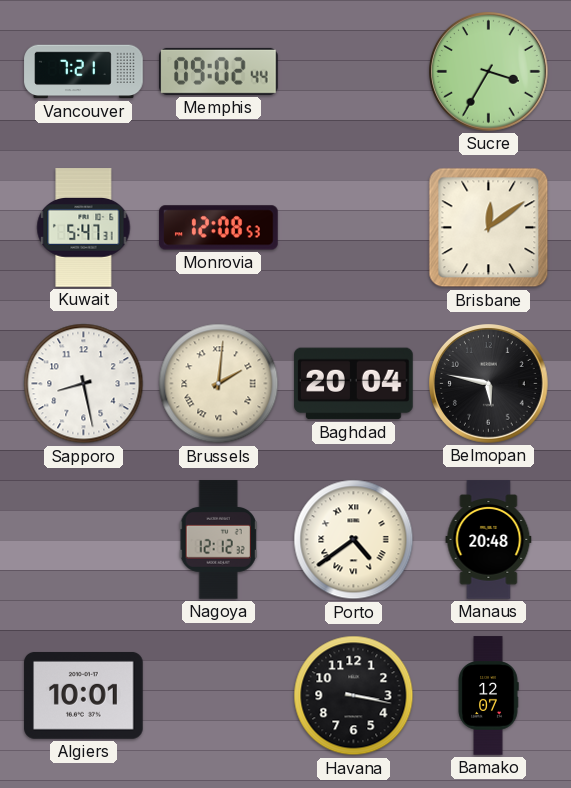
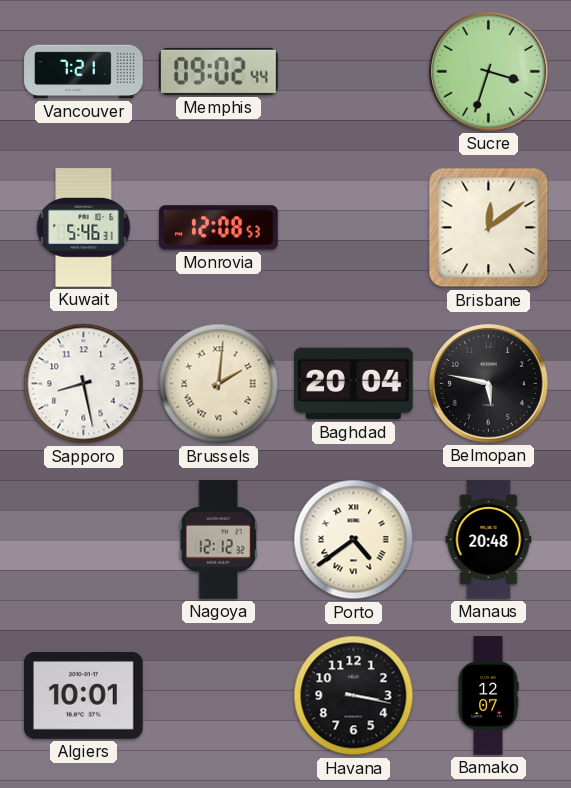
Sucre: 3:35 -> 3:33
Kuwait: 5:47 -> 5:46
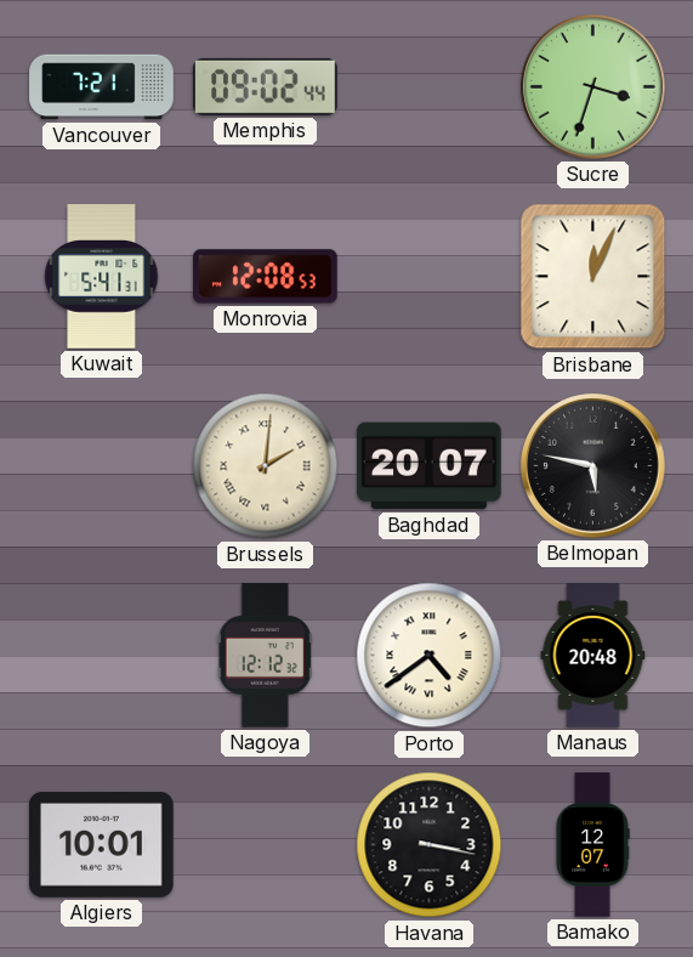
Kuwait: 5:46 -> 5:41
Brisbane: 12:09 -> 12:04
Sapporo: 8:28 -> none
Baghdad: 20:04 -> 20:07
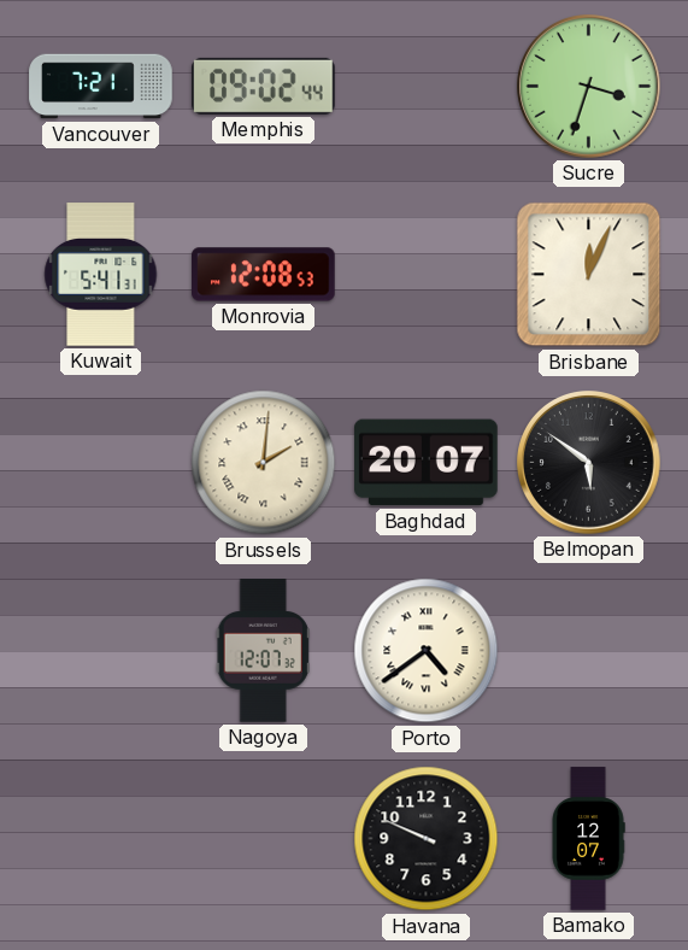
Belmopan: 5:47 -> 5:51
Nagoya: 12:12 -> 12:07
Manaus: 20:48 -> none
Algiers: 10:01 -> none
Havana: 3:17 -> 9:49
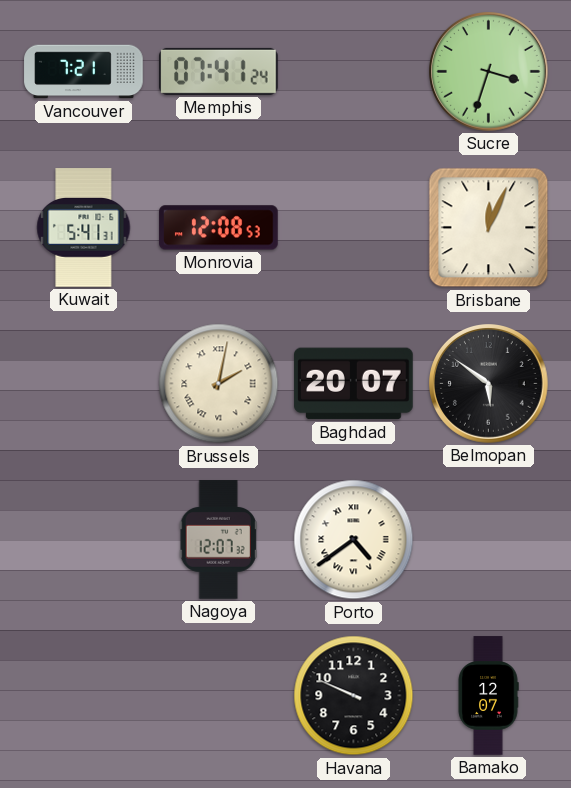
Memphis: 09:02 -> 07:41
Brussels: 2:01 -> 2:02
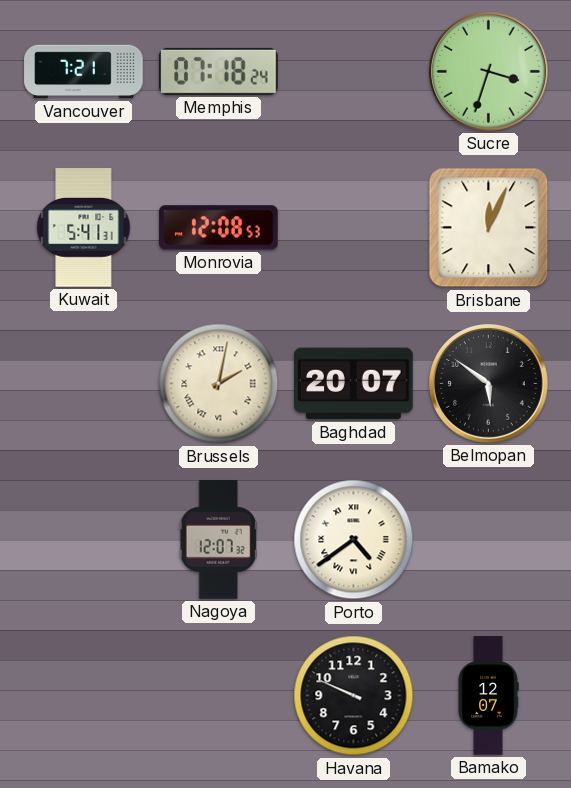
Memphis: 07:41 -> 07:18
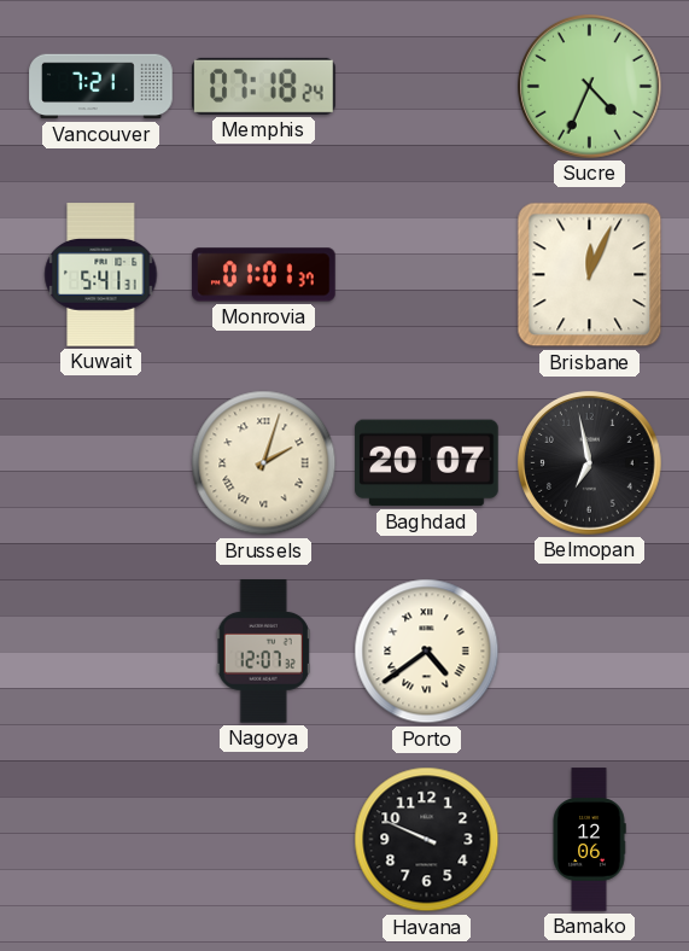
Sucre: 3:33 -> 4:34
Monrovia: 12:08 -> 01:01
Brussels: 2:02 -> 2:03
Belmopan: 5:51 -> 6:58
Bamako: 12:07 -> 12:06
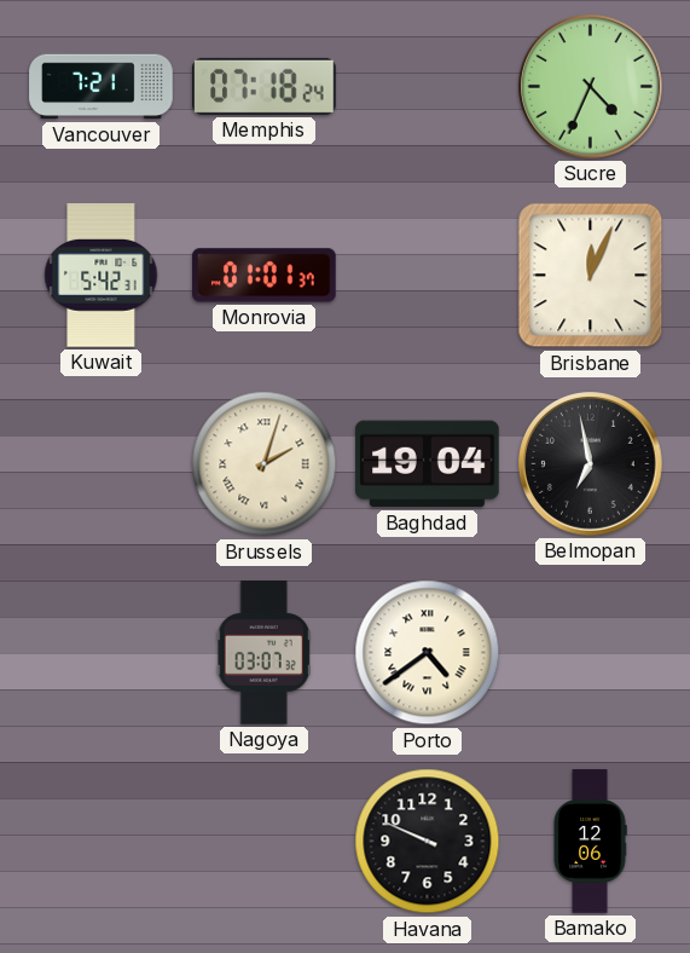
Kuwait: 5:41 -> 5:42
Baghdad: 20:07 -> 19:04
Nagoya: 12:07 -> 03:07
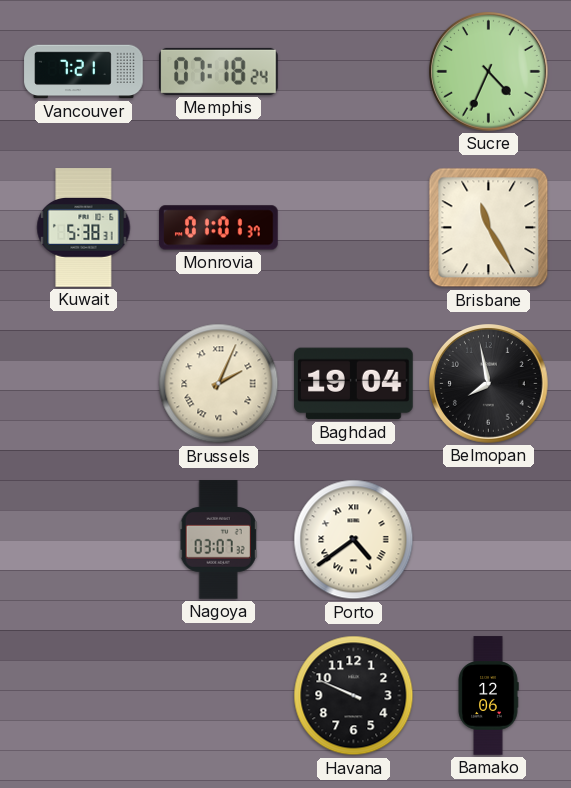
Kuwait: 5:42 -> 5:38
Brisbane: 12:04 -> 11:25
Brussels: 2:03 -> 2:04
Belmopan: 6:58 -> 7:58
